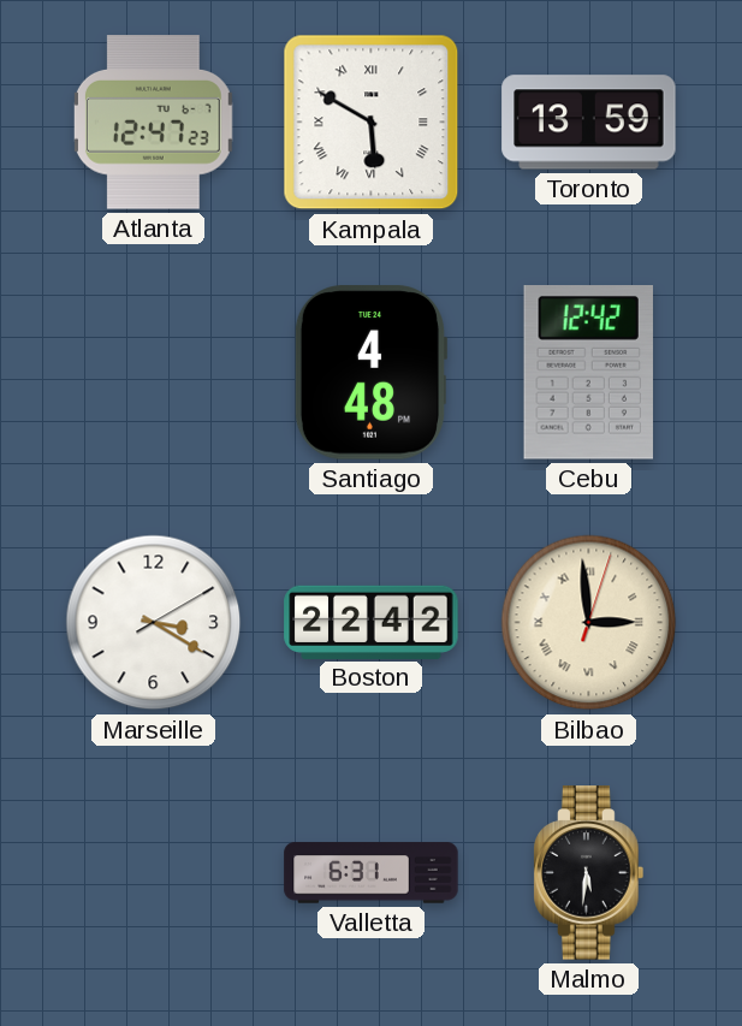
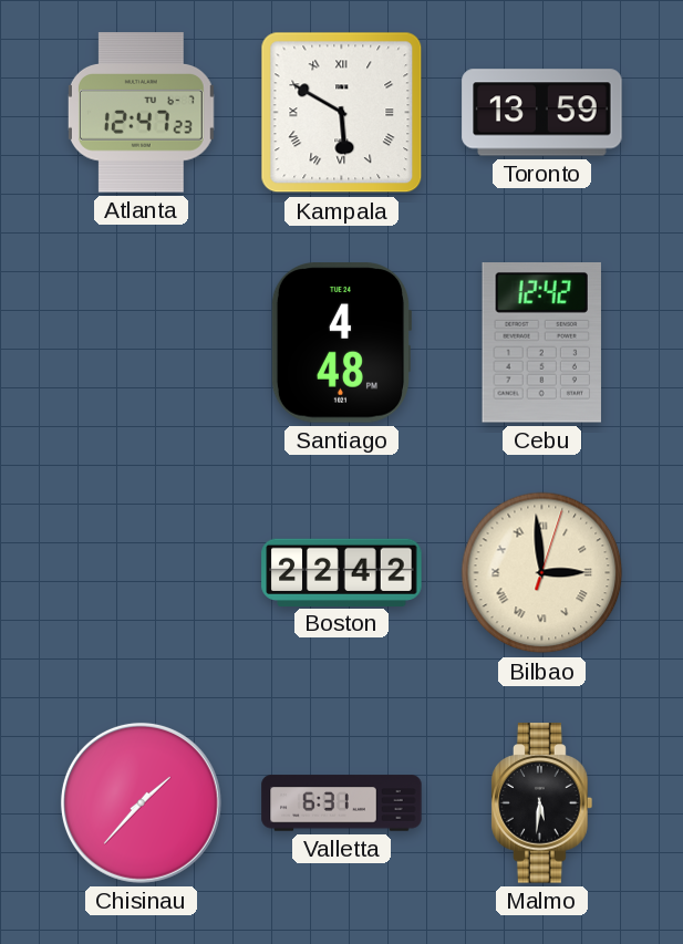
Marseille: 3:20 -> none
Chisinau: none -> 1:37
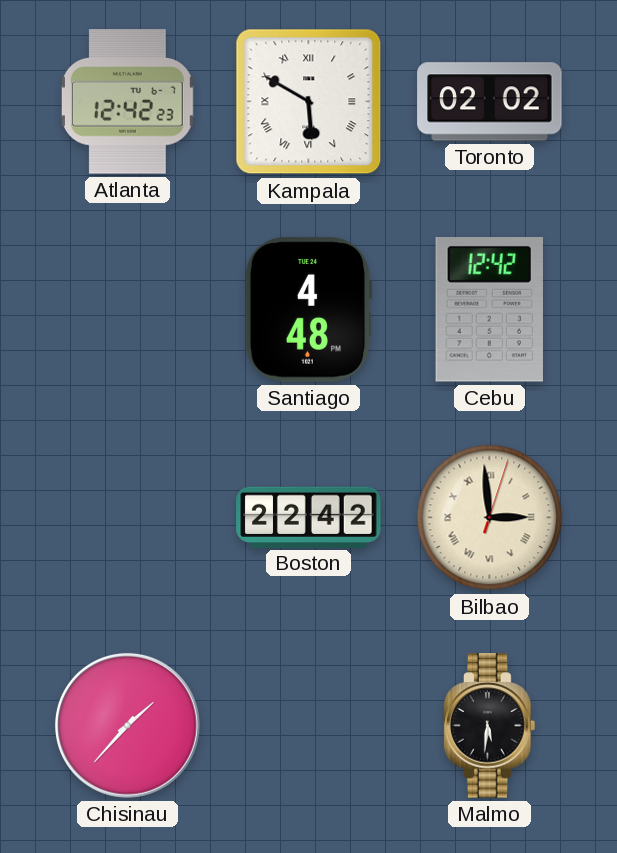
Atlanta: 12:47 -> 12:42
Toronto: 13:59 -> 02:02
Valletta: 6:31 -> none
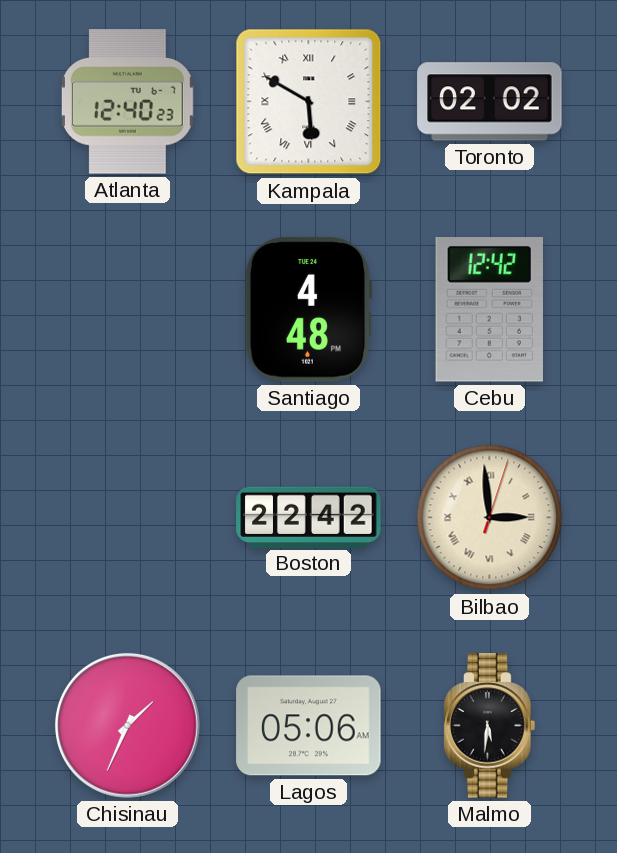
Atlanta: 12:42 -> 12:40
Chisinau: 1:37 -> 1:34
Lagos: none -> 05:06
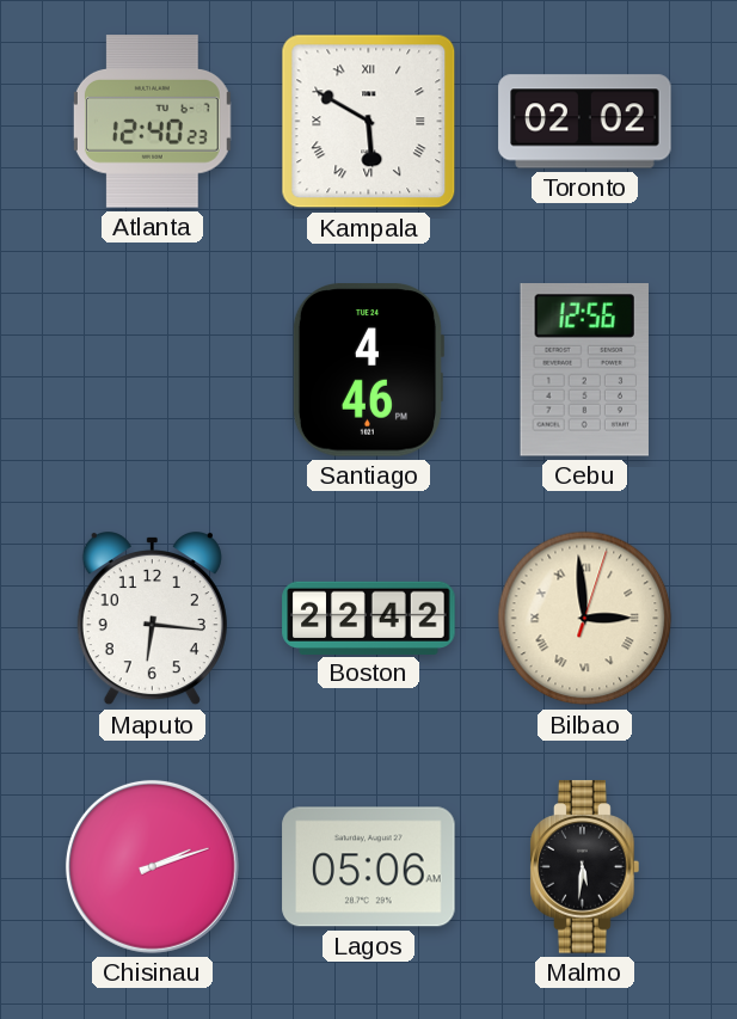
Santiago: 4:48 -> 4:46
Cebu: 12:42 -> 12:56
Maputo: none -> 6:16
Chisinau: 1:34 -> 2:12
